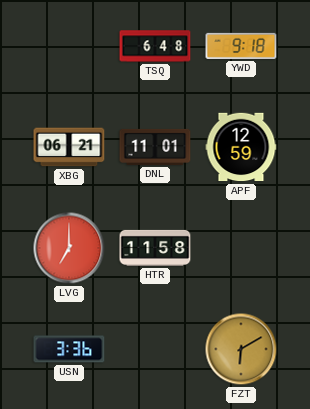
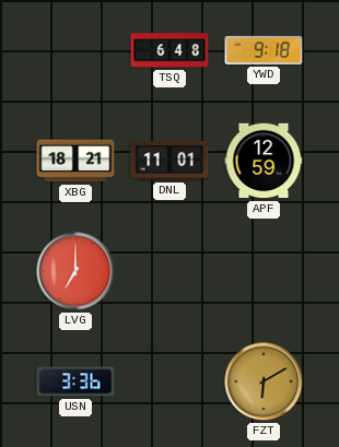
XBG: 06:21 -> 18:21
HTR: 11:58 -> none
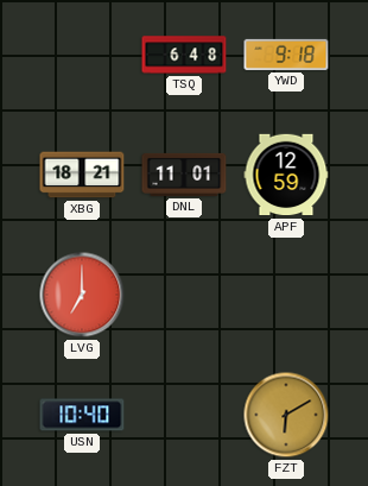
USN: 3:36 -> 10:40
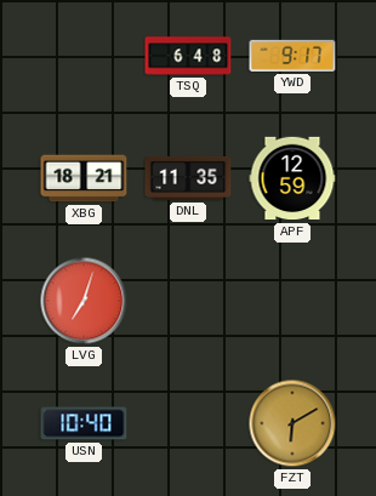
YWD: 9:18 -> 9:17
DNL: 11:01 -> 11:35
LVG: 7:00 -> 7:03
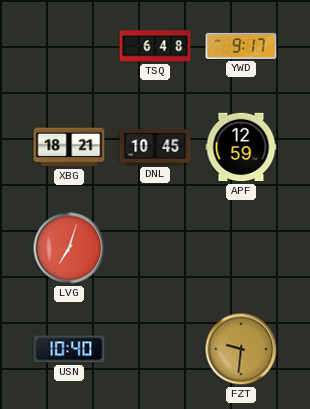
DNL: 11:35 -> 10:45
FZT: 6:10 -> 9:31
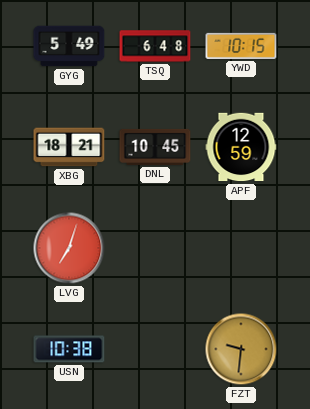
GYG: none -> 5:49
YWD: 9:17 -> 10:15
USN: 10:40 -> 10:38
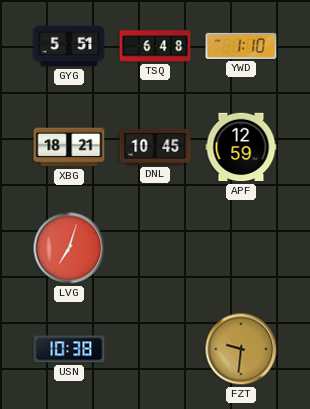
GYG: 5:49 -> 5:51
YWD: 10:15 -> 1:10
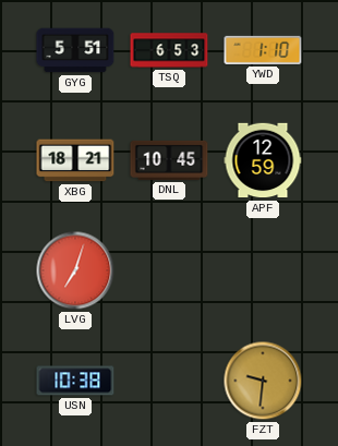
TSQ: 6:48 -> 6:53
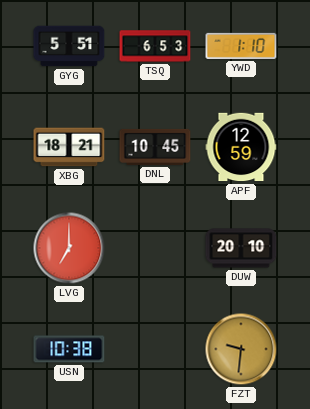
LVG: 7:03 -> 7:00
DUW: none -> 20:10
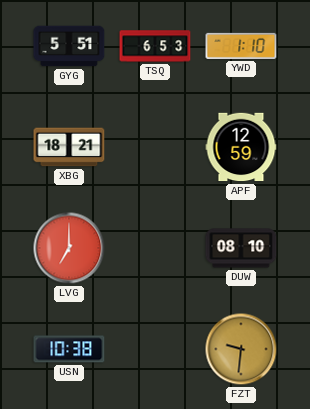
DNL: 10:45 -> none
DUW: 20:10 -> 08:10
